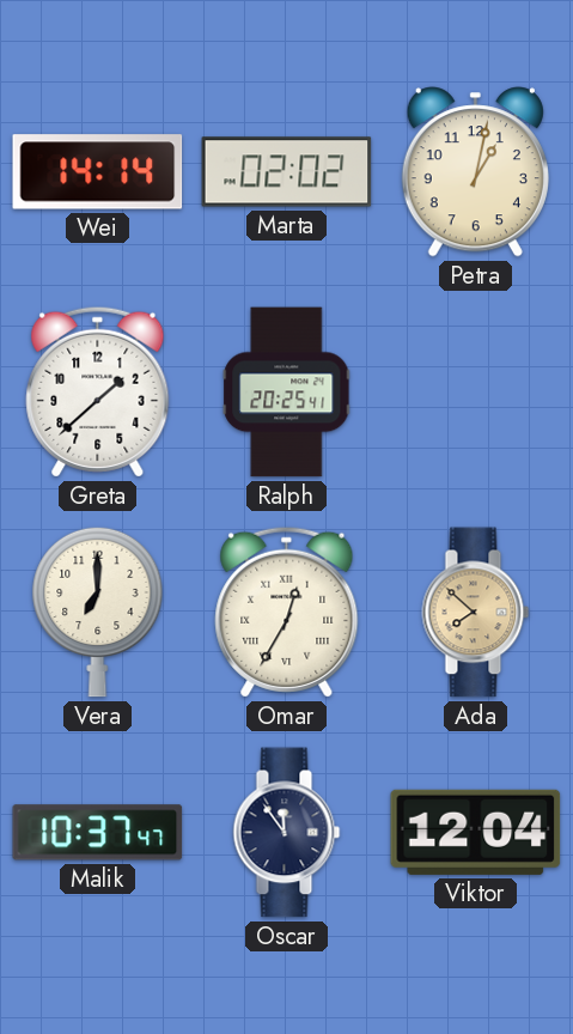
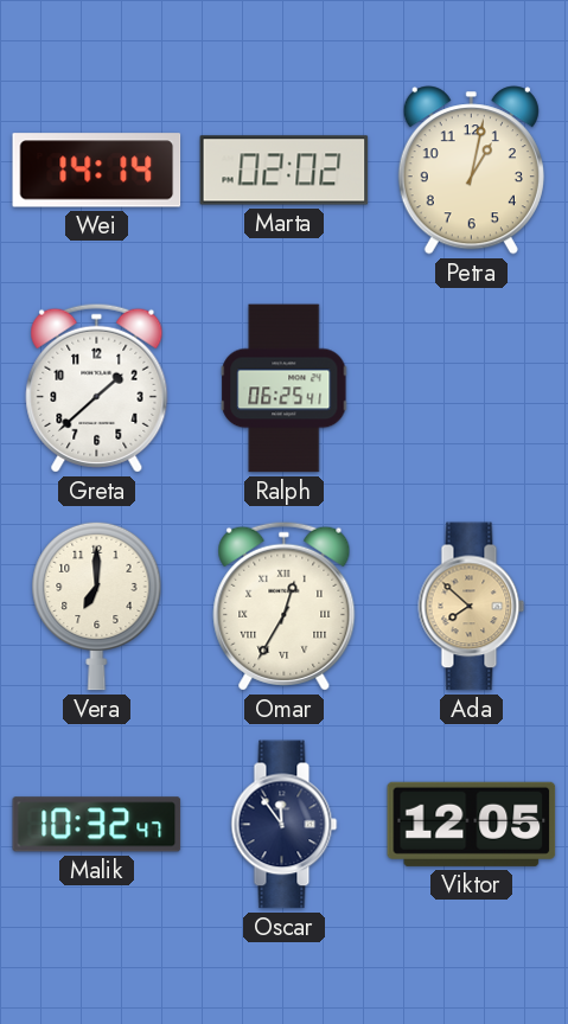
Ralph: 20:25 -> 06:25
Malik: 10:37 -> 10:32
Viktor: 12:04 -> 12:05
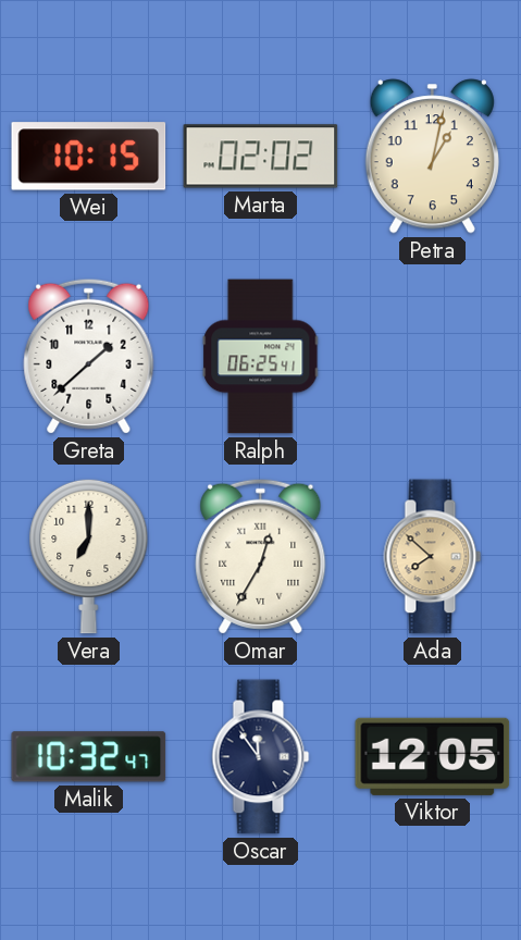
Wei: 14:14 -> 10:15
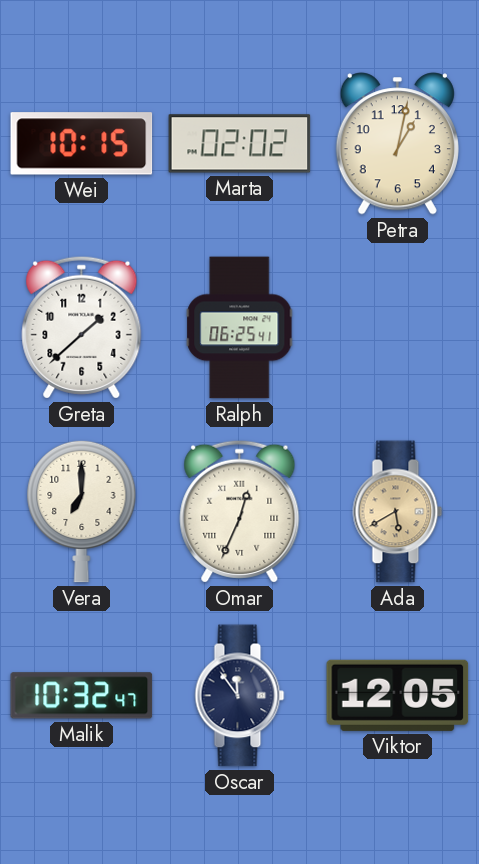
Omar: 12:35 -> 12:34
Ada: 7:52 -> 5:40
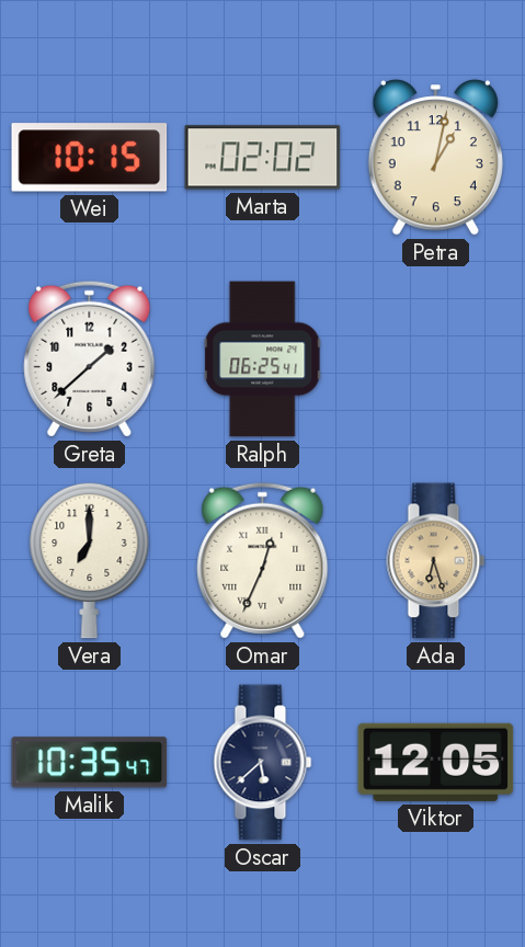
Ada: 5:40 -> 6:27
Malik: 10:32 -> 10:35
Oscar: 11:54 -> 5:38
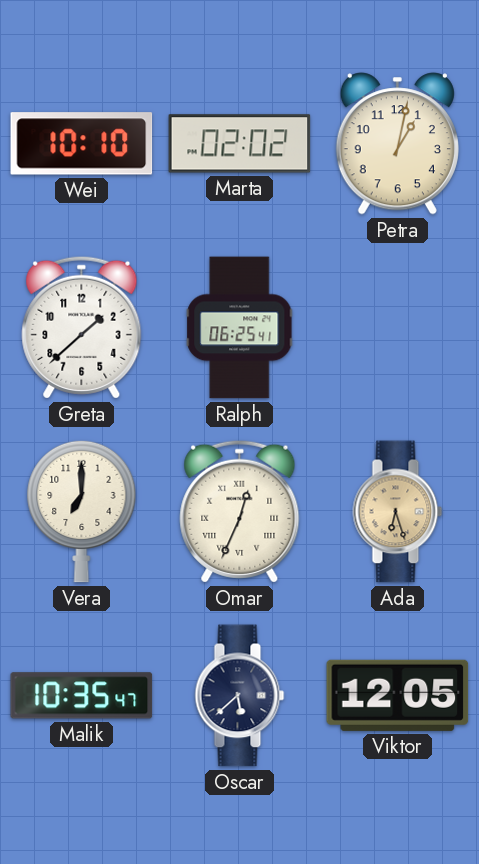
Wei: 10:15 -> 10:10
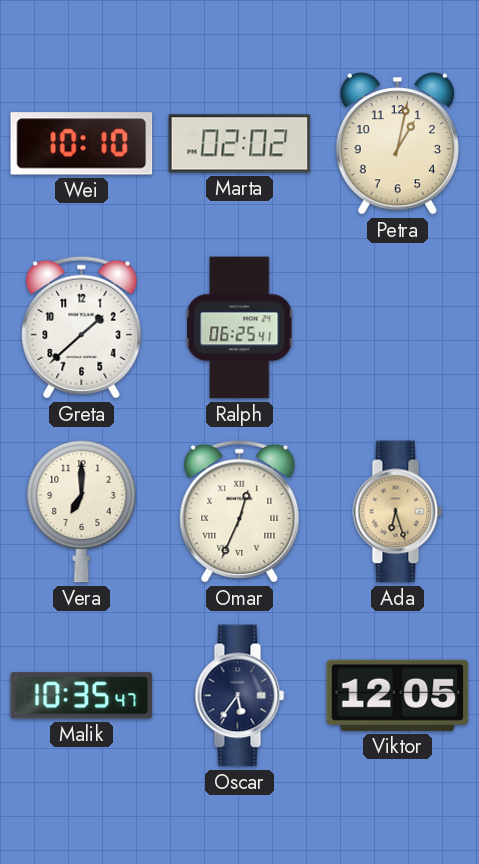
Oscar: 5:38 -> 5:36
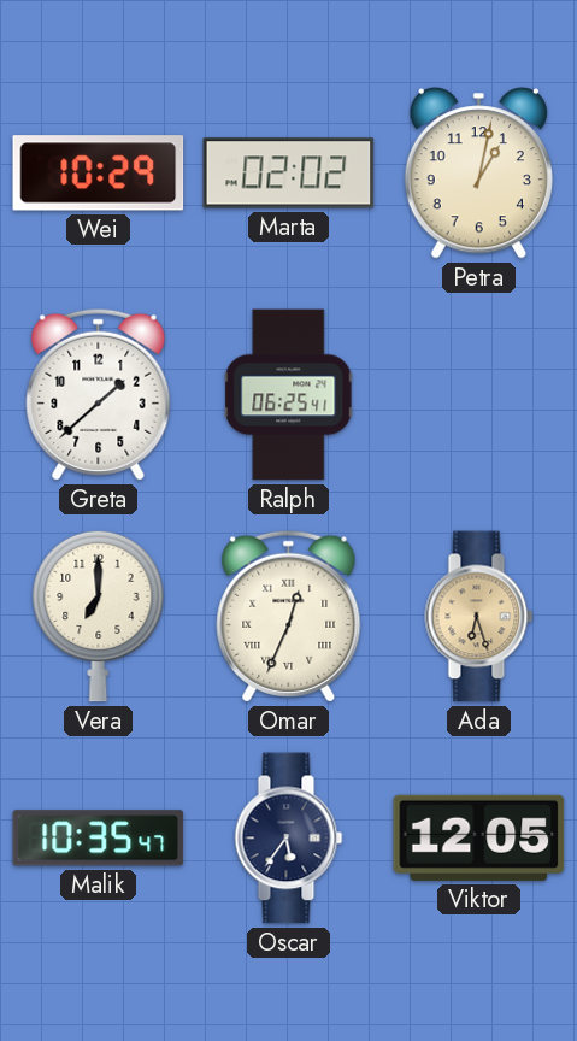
Wei: 10:10 -> 10:29
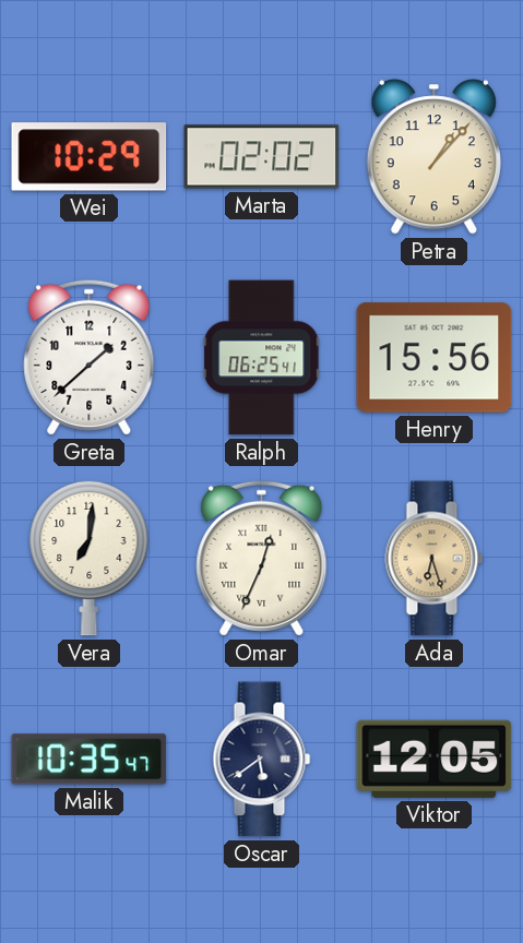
Petra: 1:02 -> 1:07
Henry: none -> 15:56
Vera: 7:00 -> 7:01
Oscar: 5:36 -> 5:39
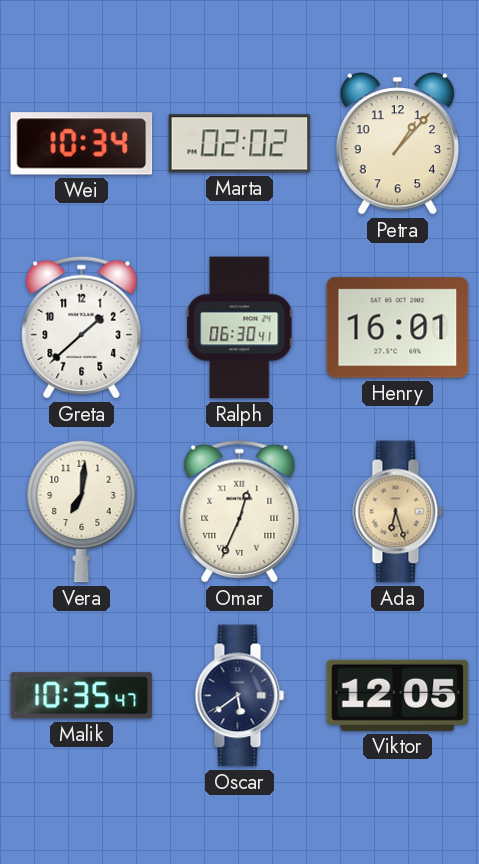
Wei: 10:29 -> 10:34
Ralph: 06:25 -> 06:30
Henry: 15:56 -> 16:01
